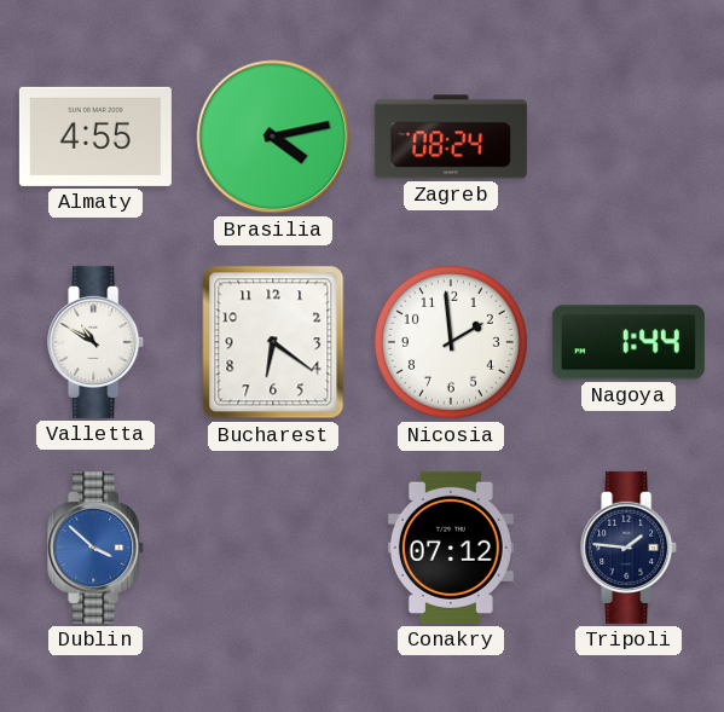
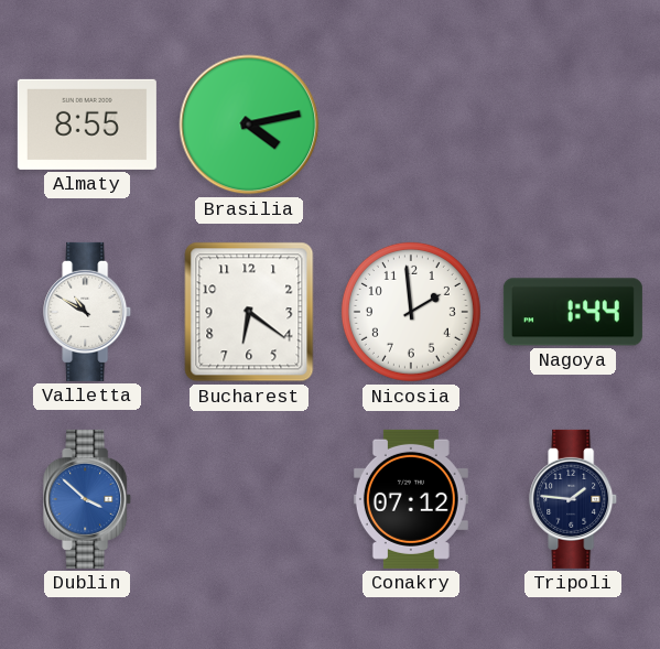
Almaty: 4:55 -> 8:55
Zagreb: 08:24 -> none
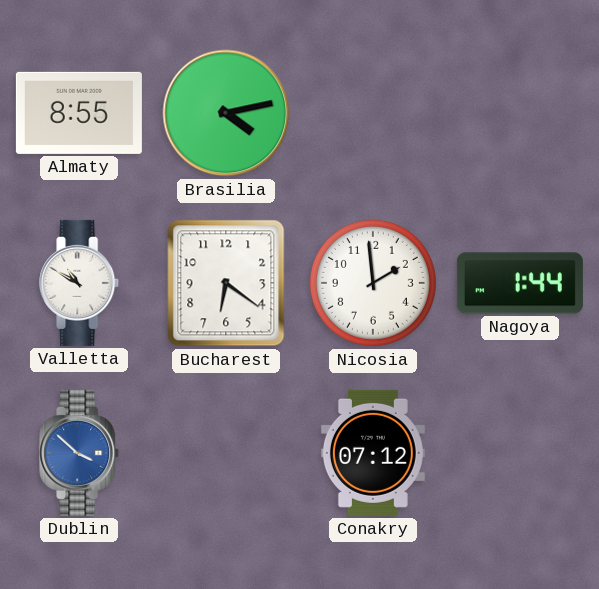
Tripoli: 1:46 -> none
